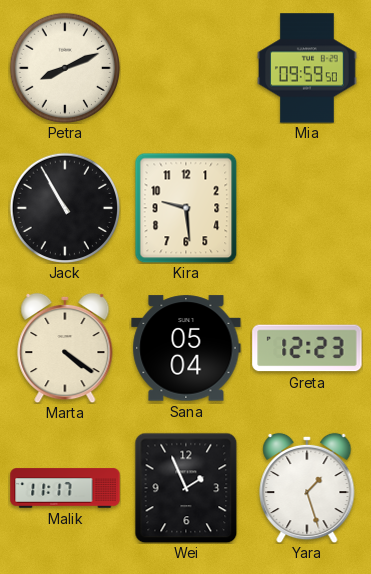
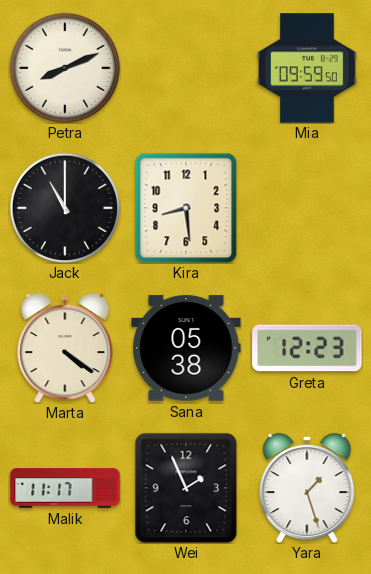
Jack: 10:55 -> 11:00
Kira: 9:29 -> 8:29
Sana: 05:04 -> 05:38
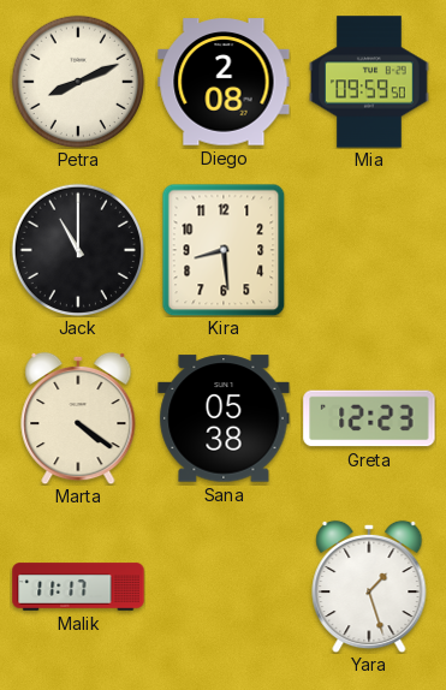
Diego: none -> 2:08
Wei: 1:56 -> none
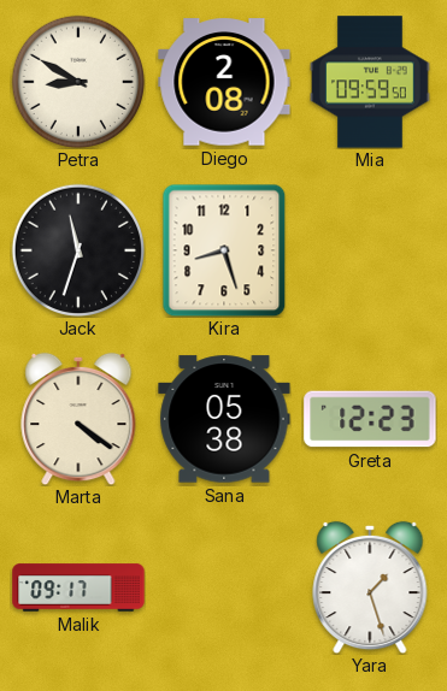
Petra: 8:11 -> 8:50
Jack: 11:00 -> 11:33
Kira: 8:29 -> 8:27
Malik: 11:17 -> 09:17
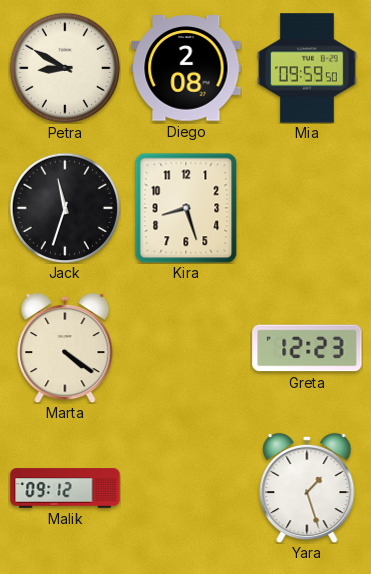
Sana: 05:38 -> none
Malik: 09:17 -> 09:12
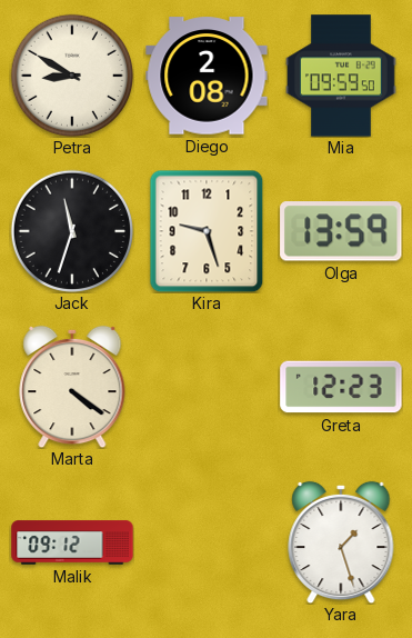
Kira: 8:27 -> 9:27
Olga: none -> 13:59
